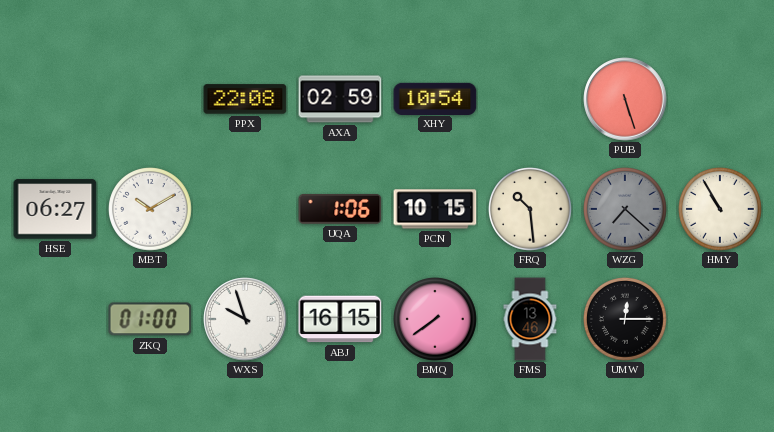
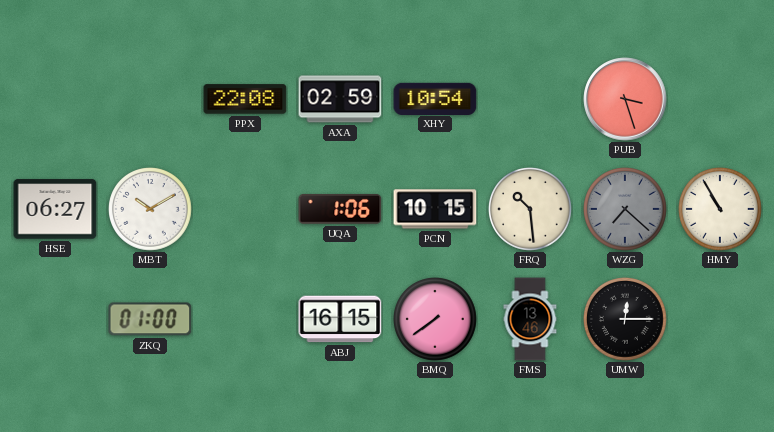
PUB: 5:27 -> 3:27
WXS: 9:57 -> none
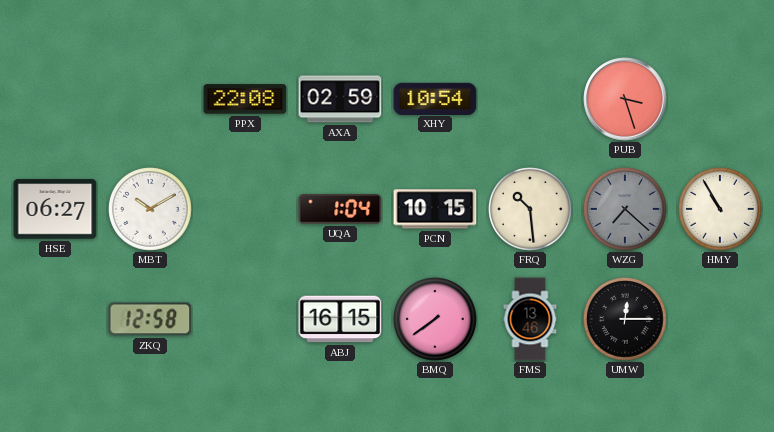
UQA: 1:06 -> 1:04
ZKQ: 01:00 -> 12:58
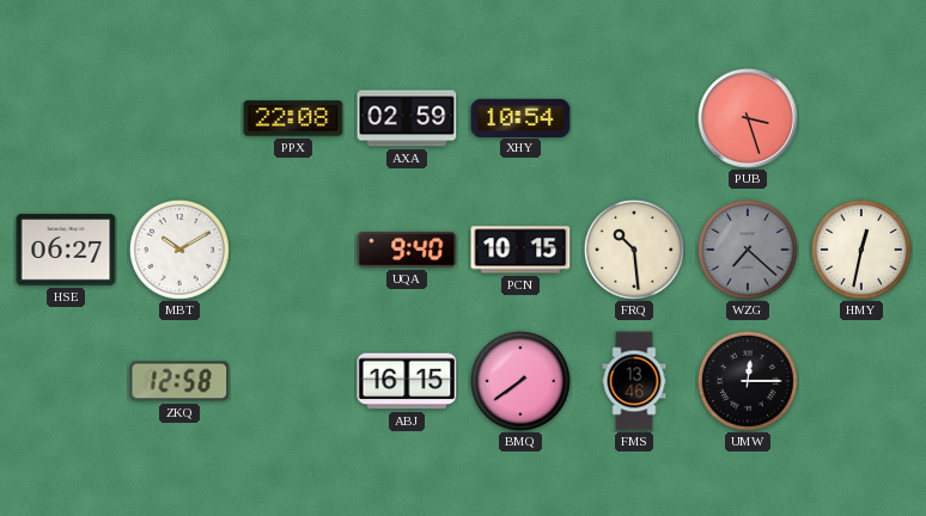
UQA: 1:04 -> 9:40
HMY: 10:55 -> 12:32
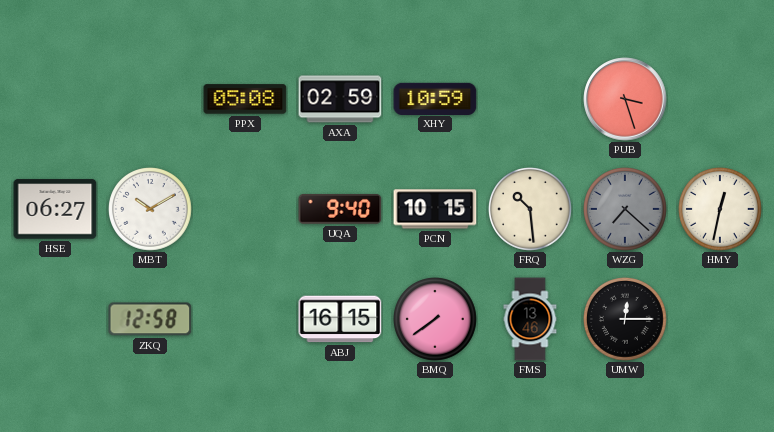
PPX: 22:08 -> 05:08
XHY: 10:54 -> 10:59
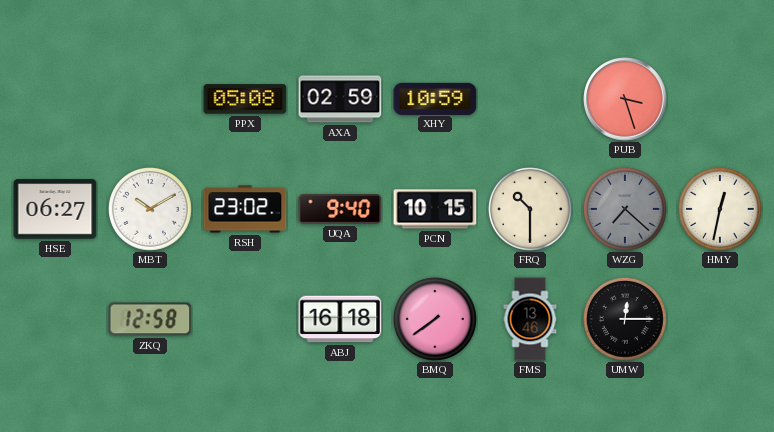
RSH: none -> 23:02
FRQ: 10:29 -> 10:30
ABJ: 16:15 -> 16:18
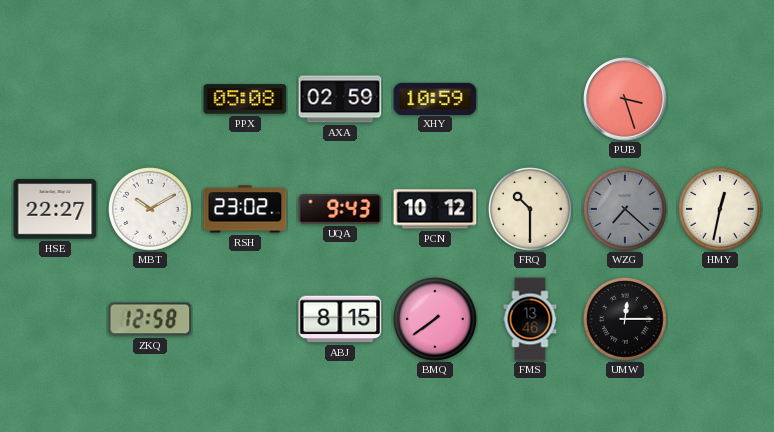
HSE: 06:27 -> 22:27
UQA: 9:40 -> 9:43
PCN: 10:15 -> 10:12
ABJ: 16:18 -> 8:15
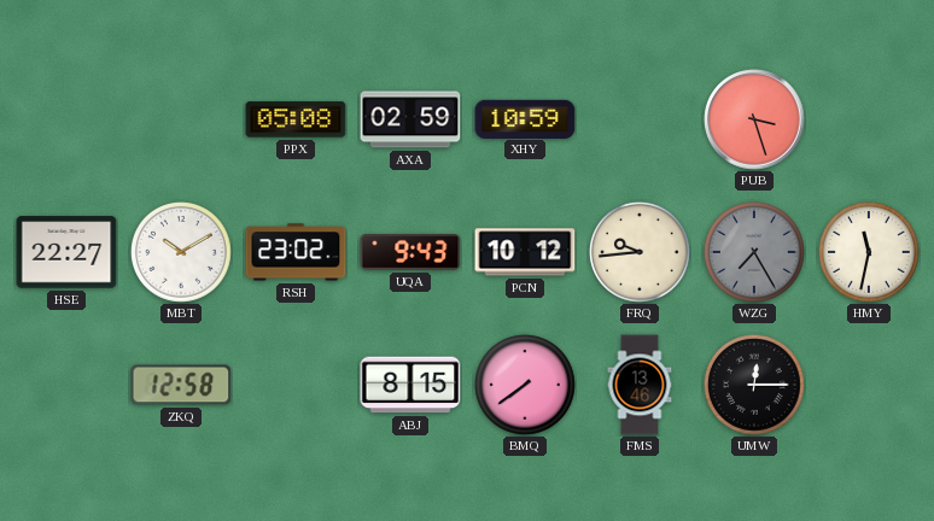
FRQ: 10:30 -> 9:44
WZG: 7:22 -> 7:25
HMY: 12:32 -> 11:32
